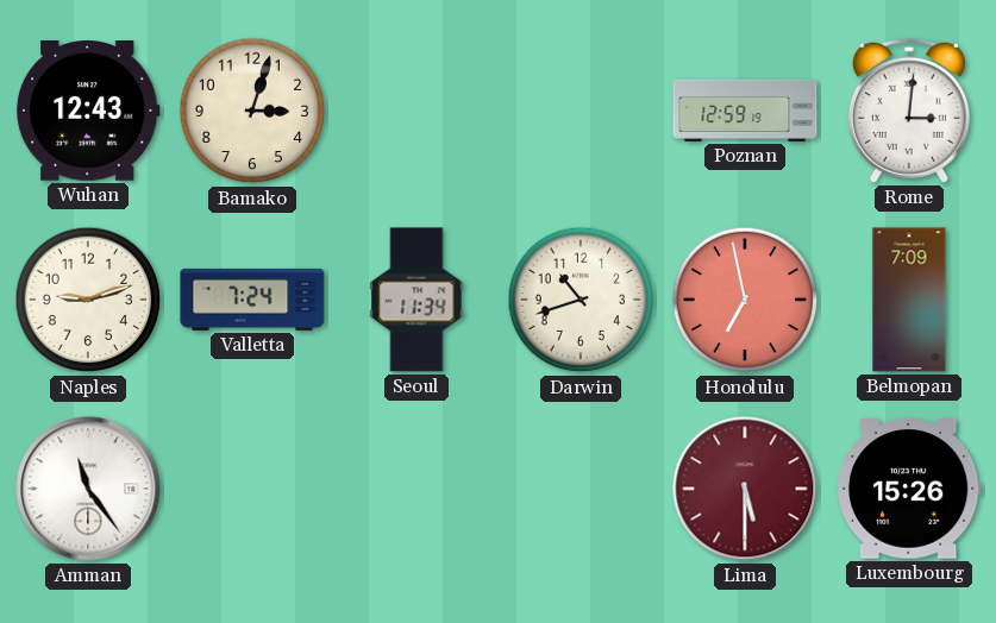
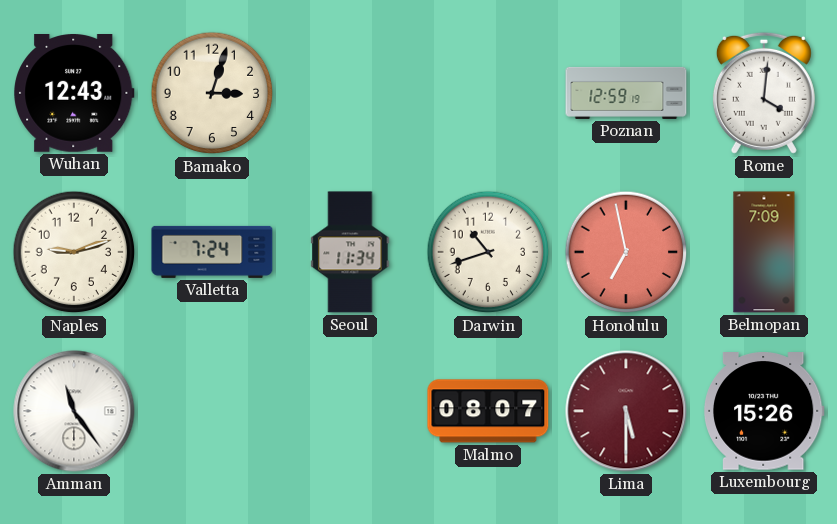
Rome: 3:01 -> 4:01
Malmo: none -> 08:07
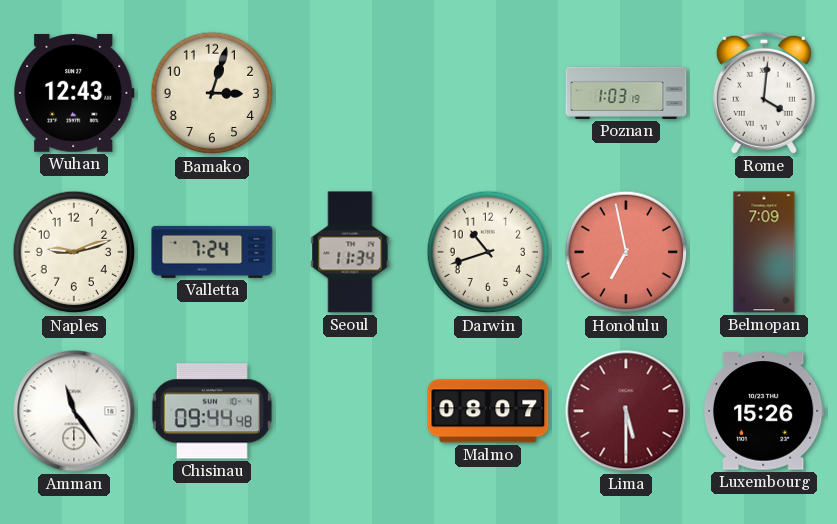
Poznan: 12:59 -> 1:03
Chisinau: none -> 09:44
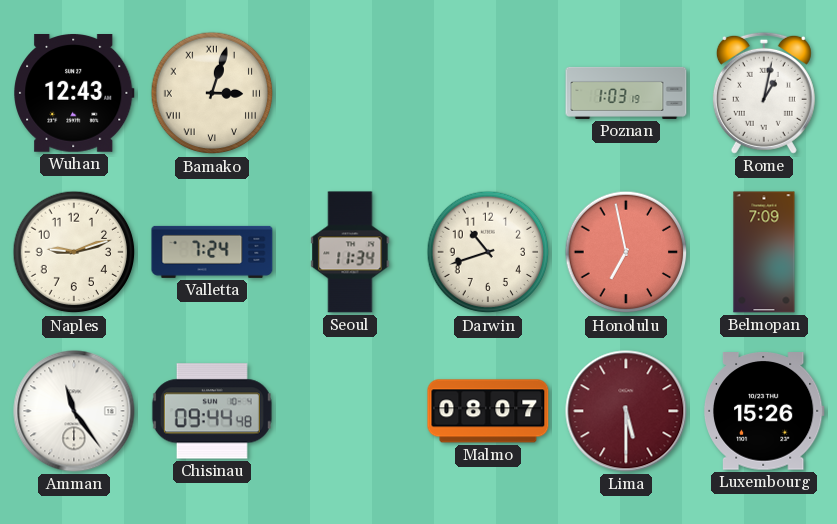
Bamako numerals: Arabic -> Roman
Rome: 4:01 -> 1:02
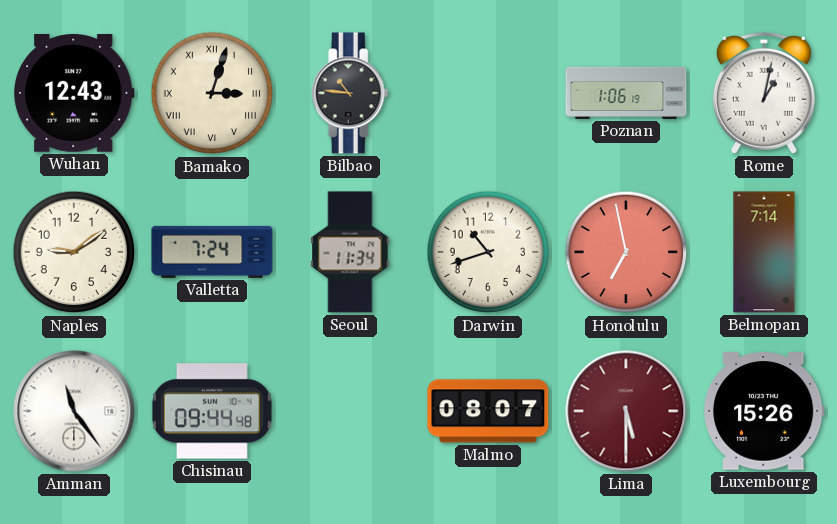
Bilbao: none -> 10:46
Poznan: 1:03 -> 1:06
Naples: 9:12 -> 9:09
Belmopan: 7:09 -> 7:14
